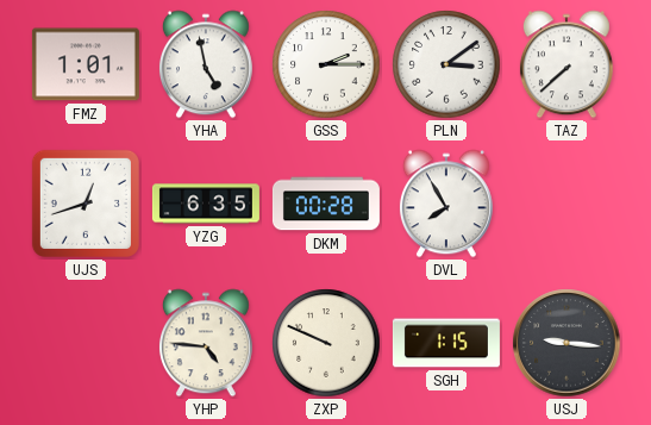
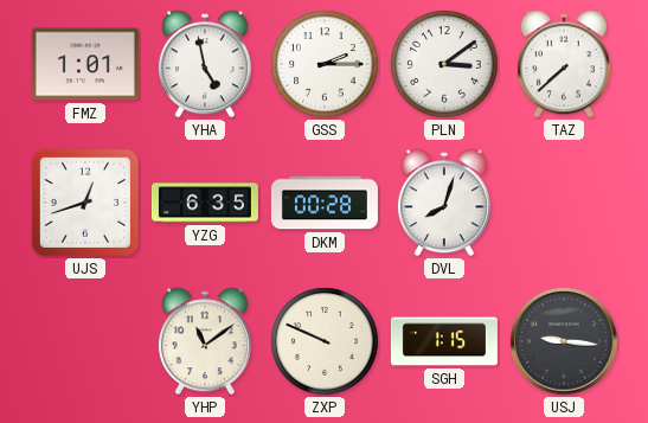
DVL: 7:55 -> 8:03
YHP: 4:46 -> 11:09
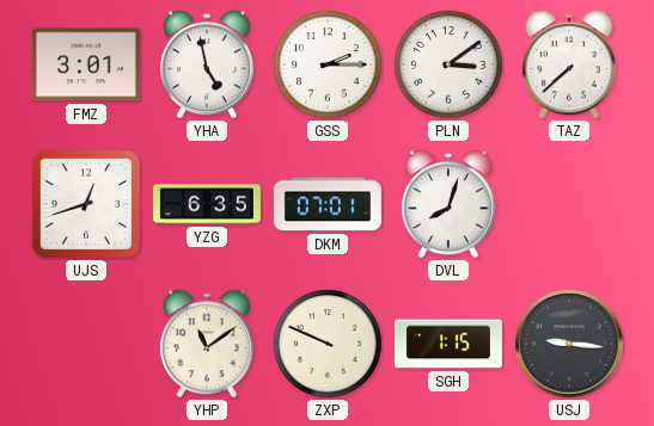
FMZ: 1:01 -> 3:01
DKM: 00:28 -> 07:01
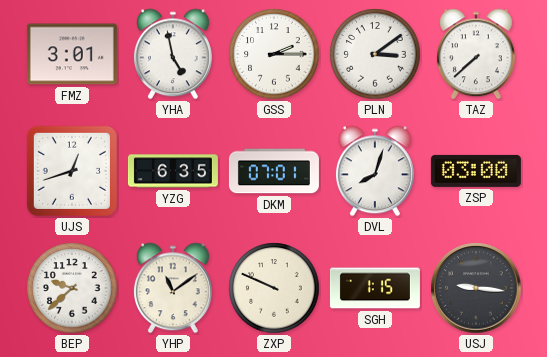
ZSP: none -> 03:00
BEP: none -> 9:38
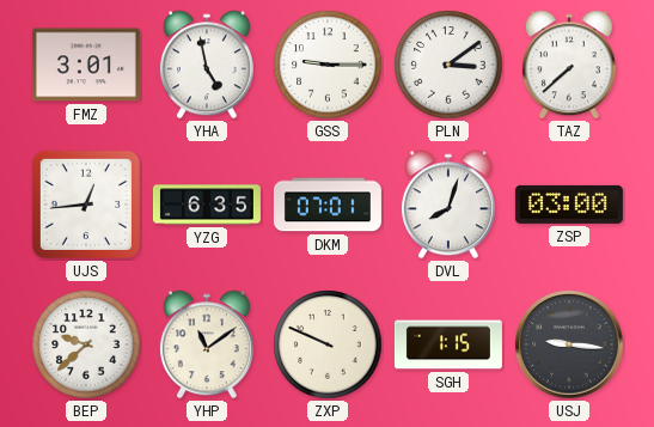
GSS: 2:15 -> 9:15
UJS: 12:42 -> 12:44
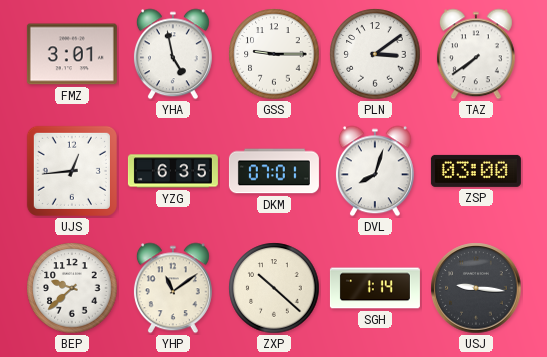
TAZ: 7:38 -> 7:39
ZXP: 9:49 -> 10:22
SGH: 1:15 -> 1:14
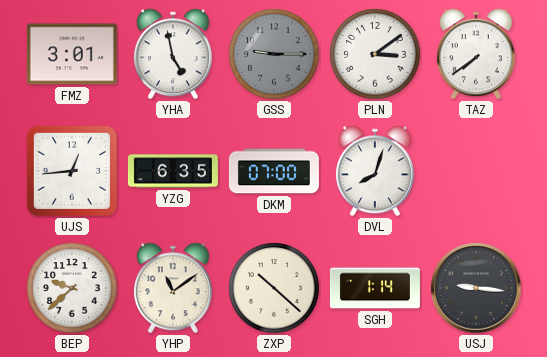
GSS dial: white -> grey
DKM: 07:01 -> 07:00
ZSP: 03:00 -> none
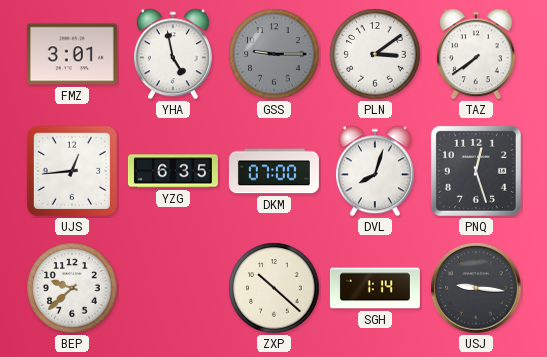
PNQ: none -> 12:27
YHP: 11:09 -> none
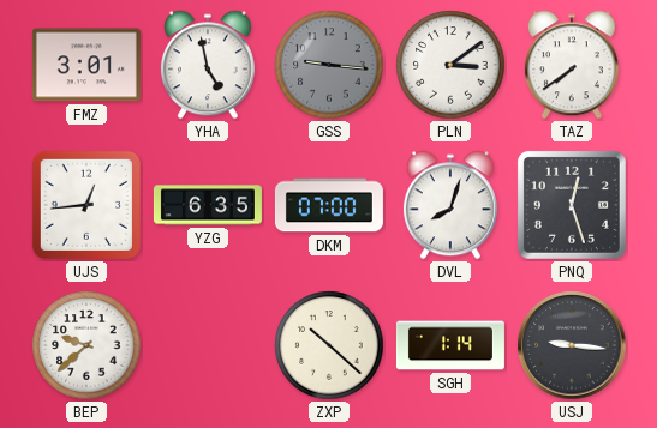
GSS: 9:15 -> 9:16
